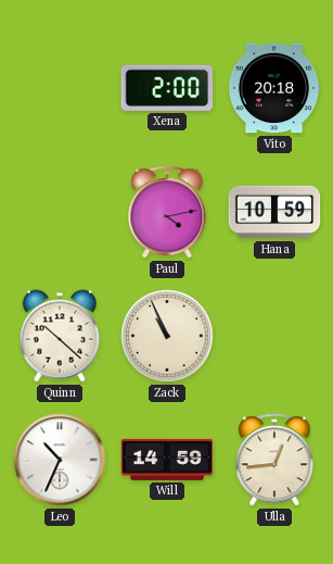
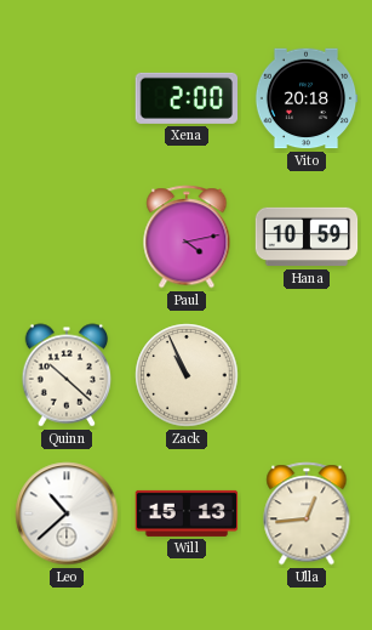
Leo: 10:34 -> 10:38
Will: 14:59 -> 15:13
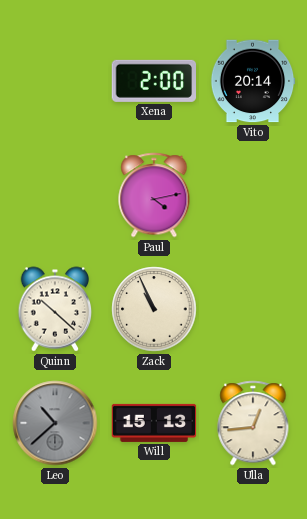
Vito: 20:18 -> 20:14
Hana: 10:59 -> none
Leo dial: white -> grey
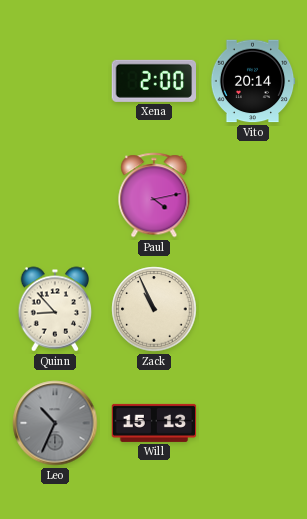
Quinn: 10:22 -> 8:53
Leo: 10:38 -> 10:34
Ulla: 12:44 -> none
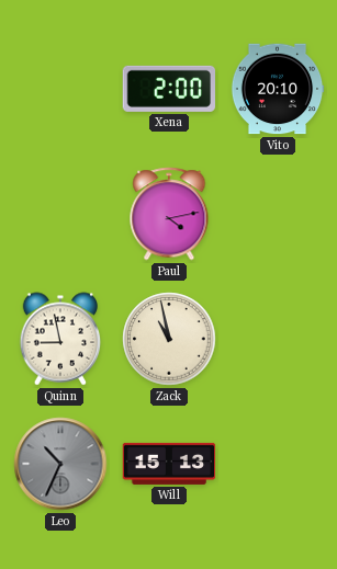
Vito: 20:14 -> 20:10
Quinn: 8:53 -> 8:58
Zack: 10:56 -> 10:58
